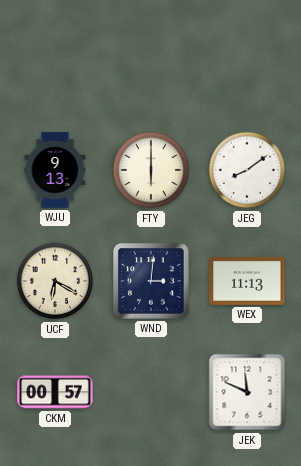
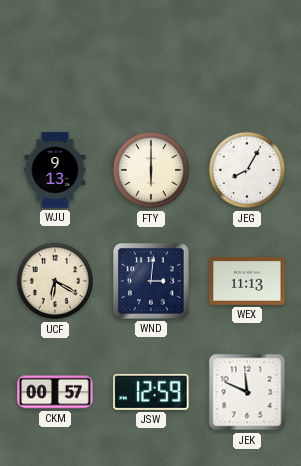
JEG: 8:09 -> 8:05
JSW: none -> 12:59
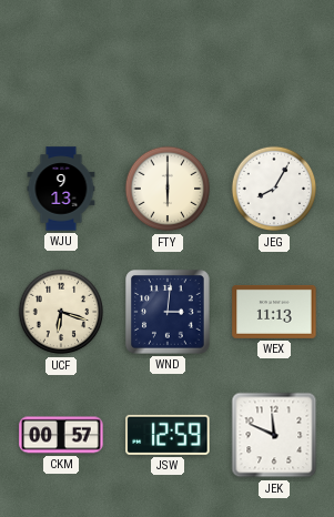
UCF: 6:20 -> 6:18
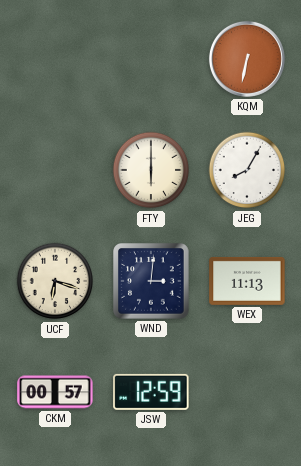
KQM: none -> 6:32
WJU: 9:13 -> none
JEK: 11:49 -> none
